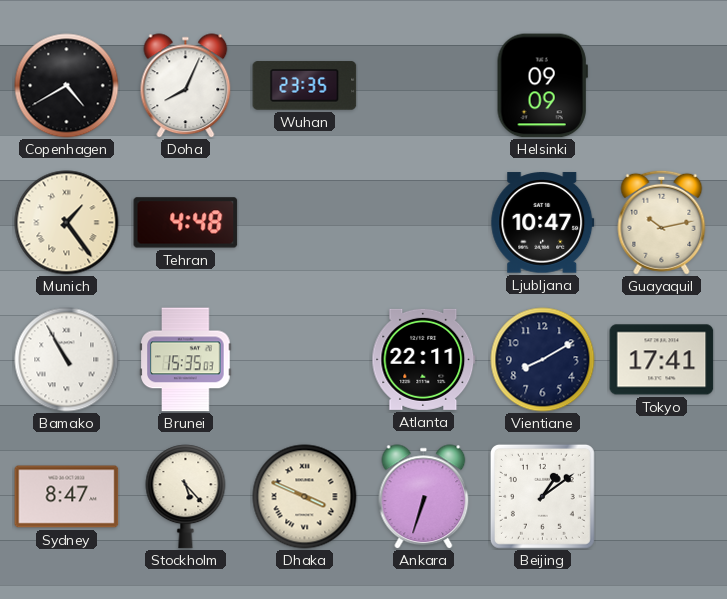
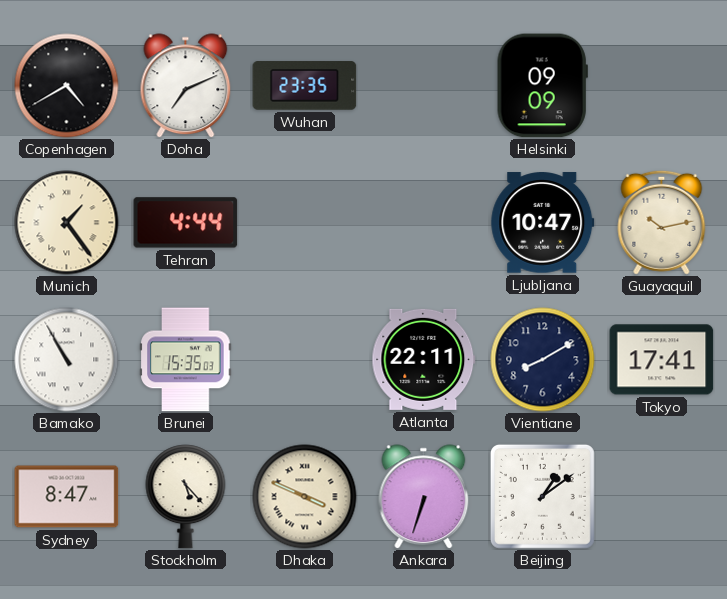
Doha: 8:04 -> 7:11
Tehran: 4:48 -> 4:44
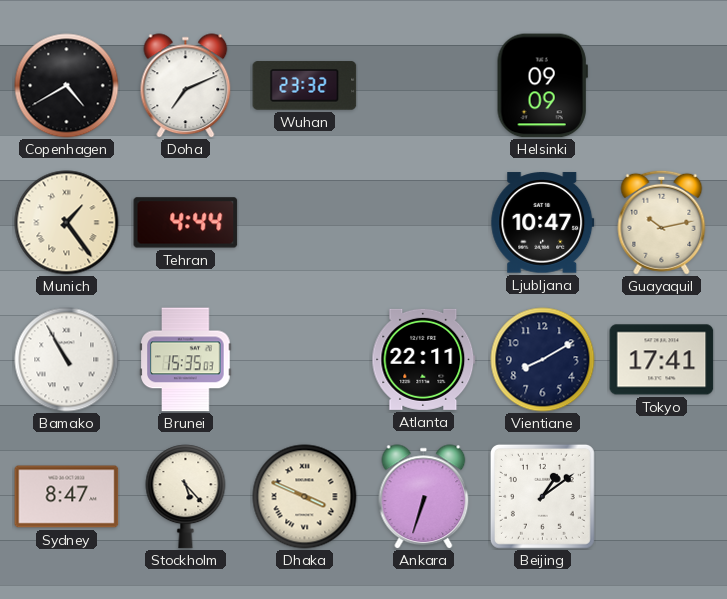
Wuhan: 23:35 -> 23:32
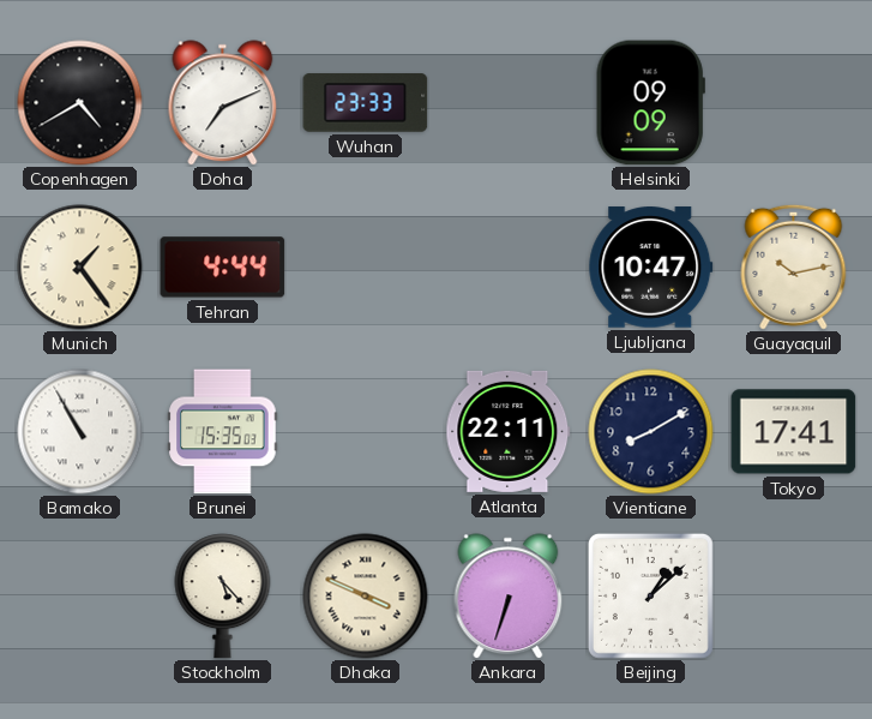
Wuhan: 23:32 -> 23:33
Sydney: 8:47 -> none
Beijing: 1:09 -> 1:08
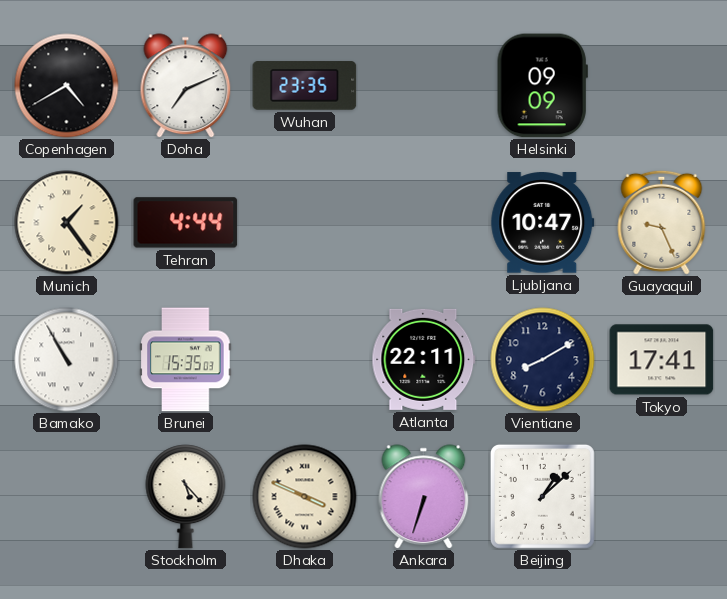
Wuhan: 23:33 -> 23:35
Guayaquil: 10:13 -> 9:26
